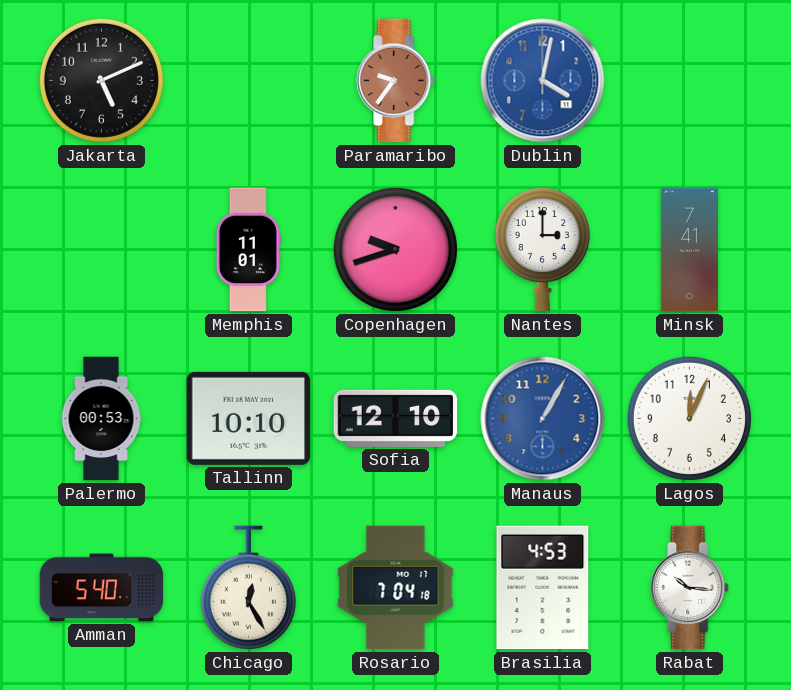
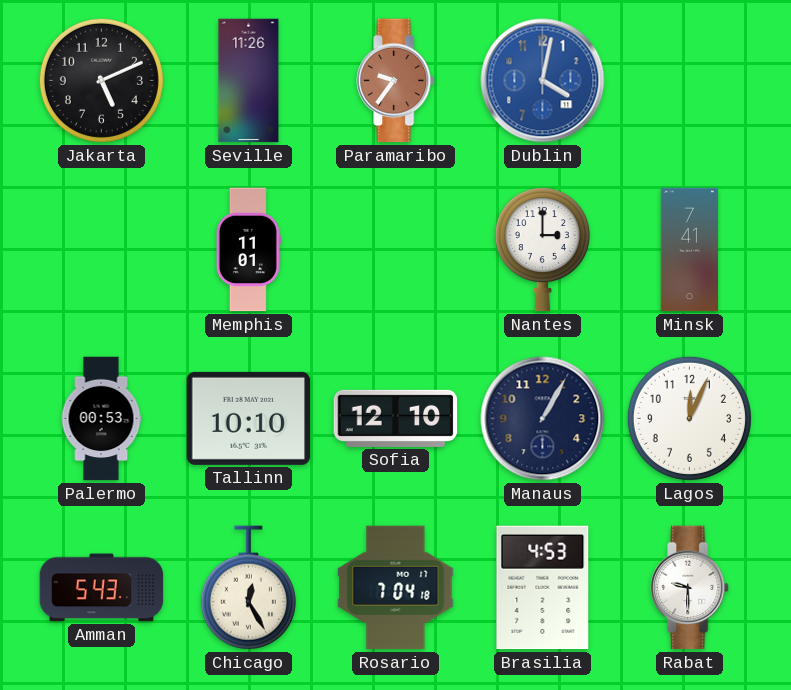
Seville: none -> 11:26
Copenhagen: 9:42 -> none
Manaus dial: blue -> navy
Amman: 5:40 -> 5:43
Rabat: 10:16 -> 9:30
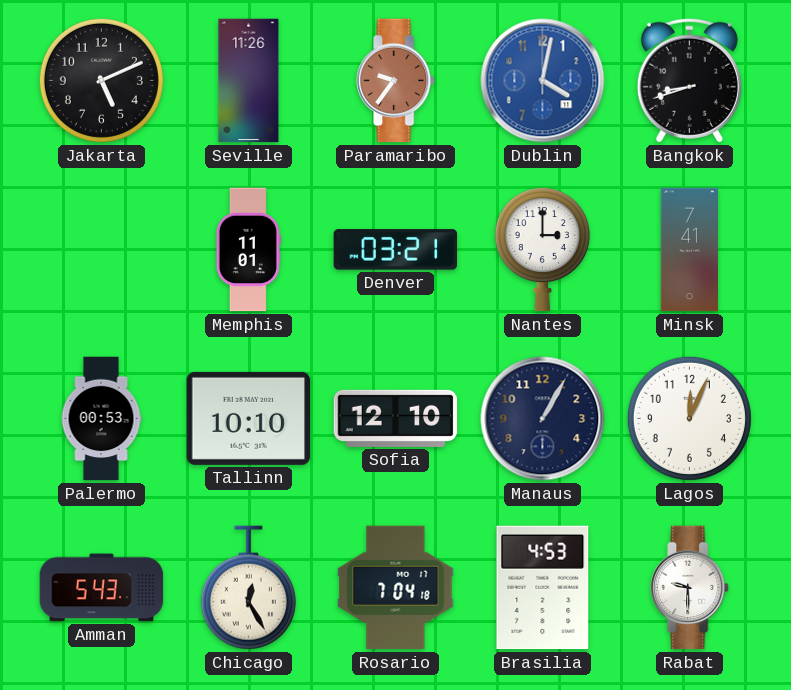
Bangkok: none -> 8:42
Denver: none -> 03:21
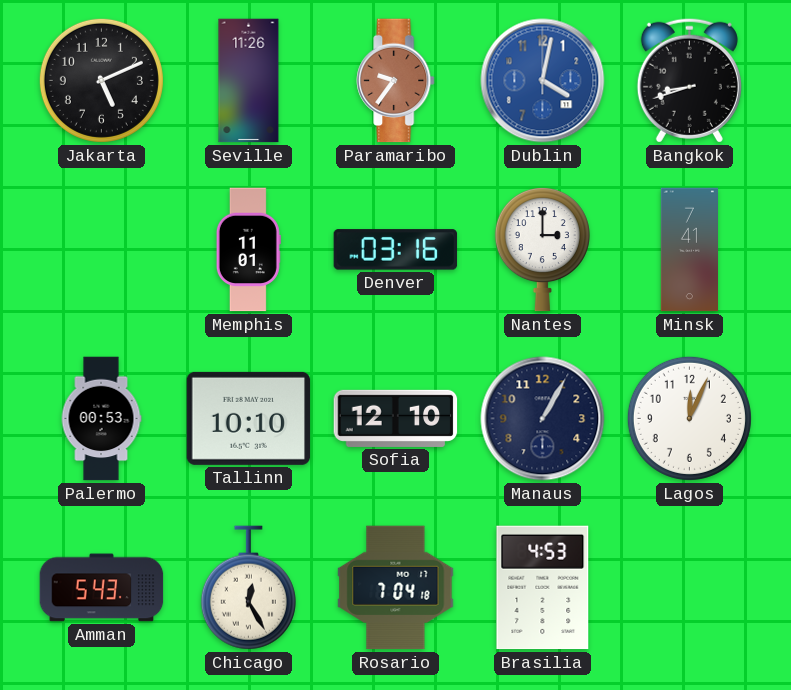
Denver: 03:21 -> 03:16
Rabat: 9:30 -> none
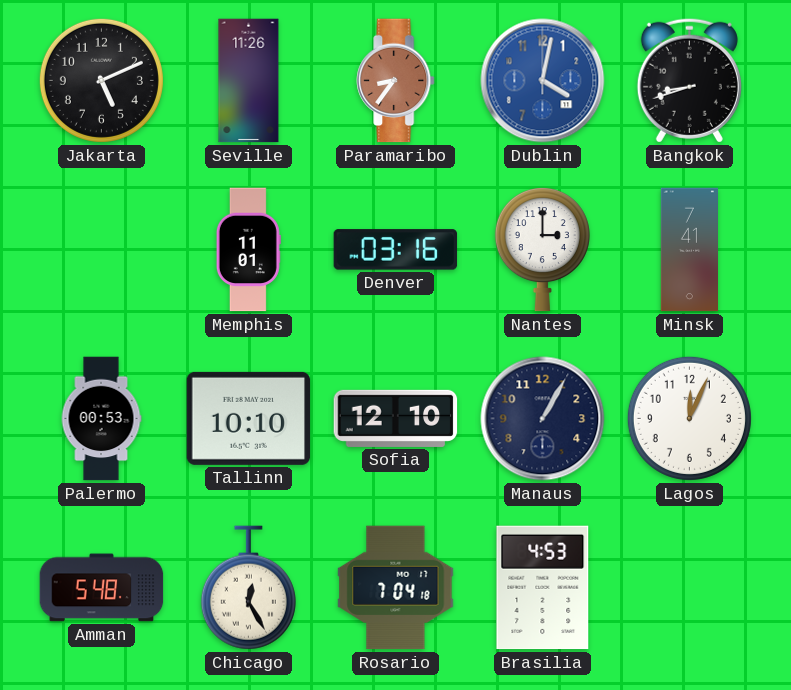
Paramaribo: 9:36 -> 8:36
Amman: 5:43 -> 5:48
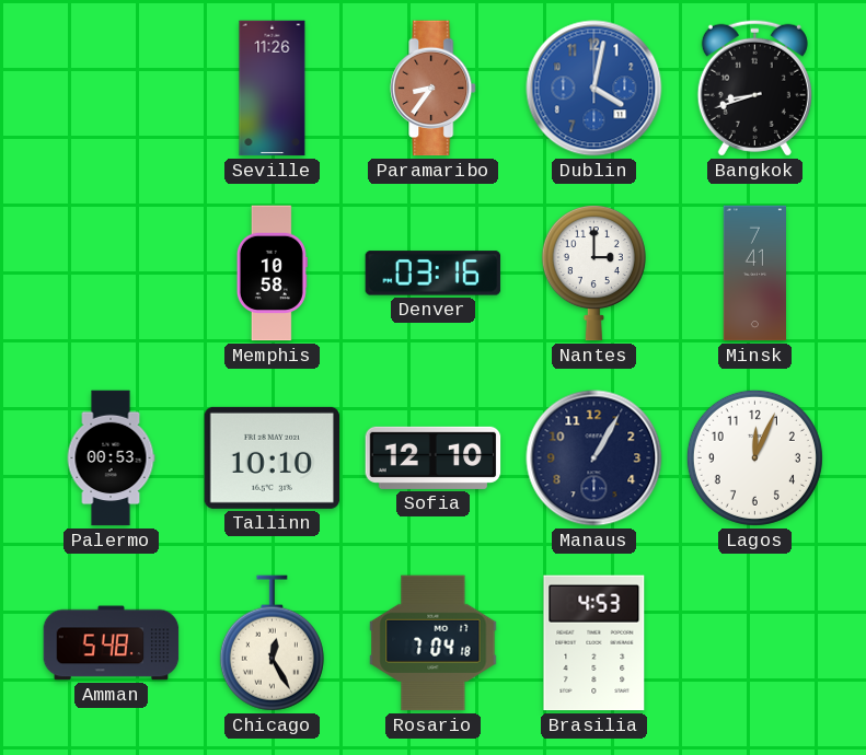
Jakarta: 5:11 -> none
Memphis: 11:01 -> 10:58
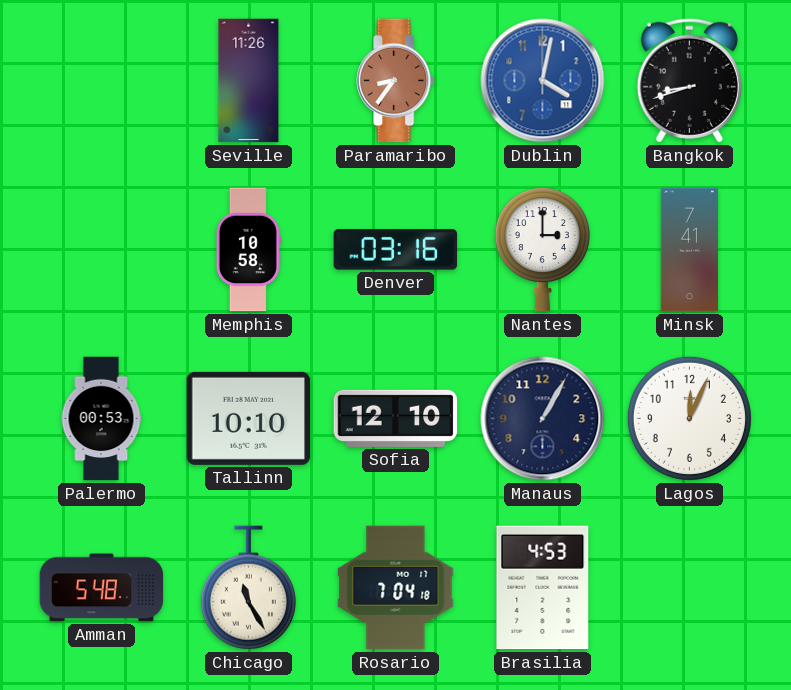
Chicago: 12:25 -> 11:25
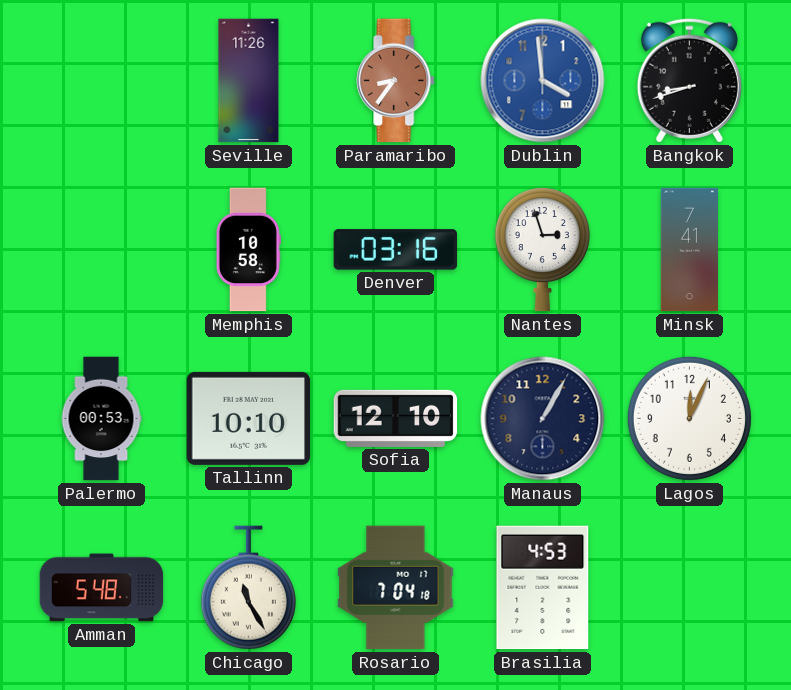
Dublin: 4:02 -> 3:59
Nantes: 3:00 -> 2:57
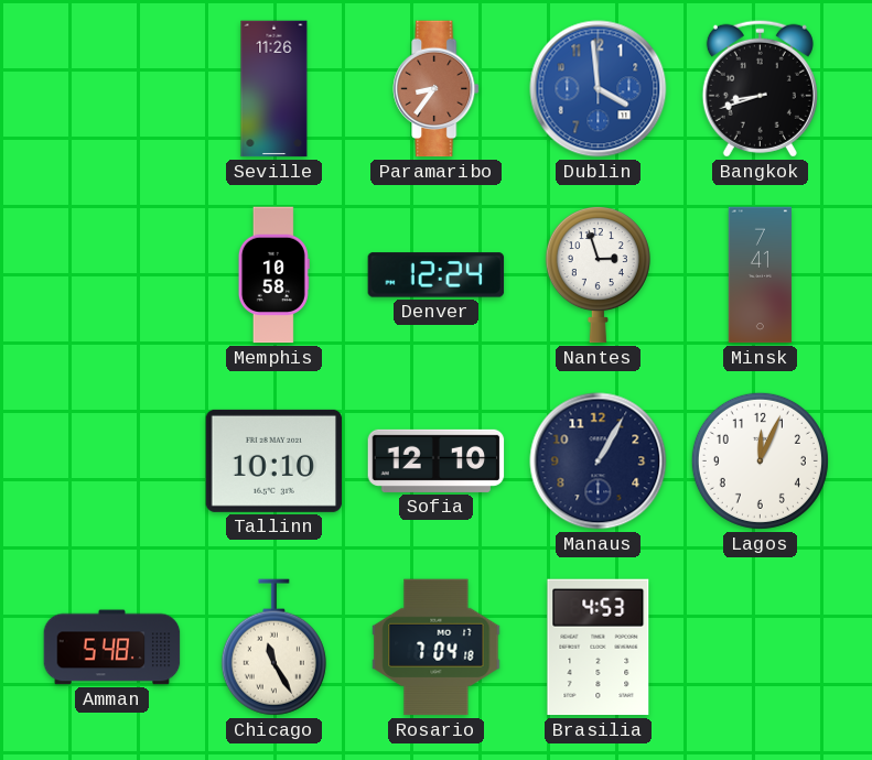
Denver: 03:16 -> 12:24
Palermo: 00:53 -> none
